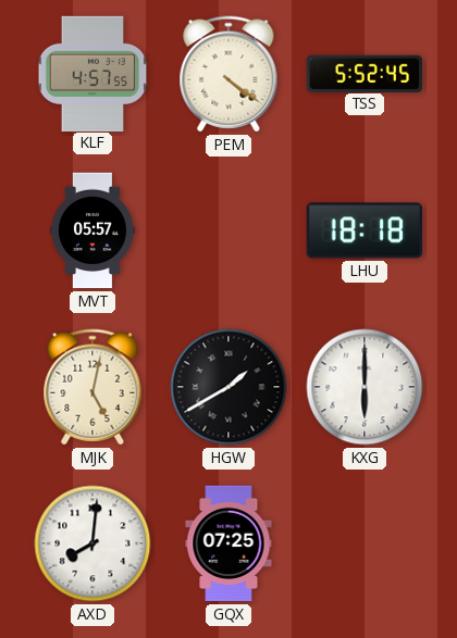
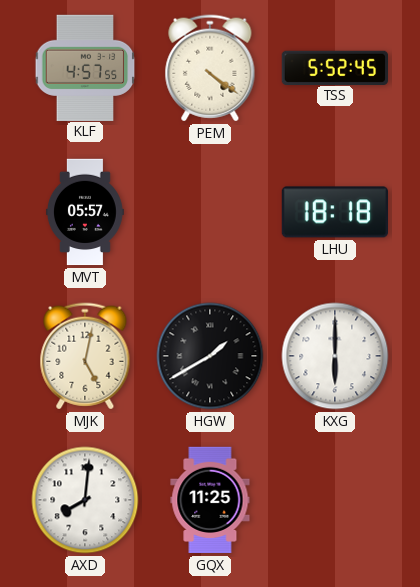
GQX: 07:25 -> 11:25
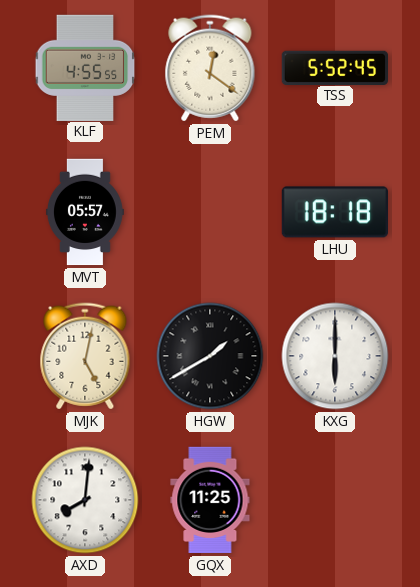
KLF: 4:57 -> 4:55
PEM: 4:21 -> 12:21
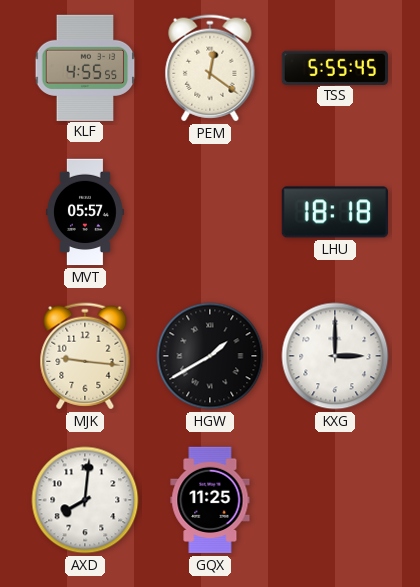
TSS: 5:52 -> 5:55
MJK: 5:02 -> 9:16
KXG: 6:00 -> 3:00
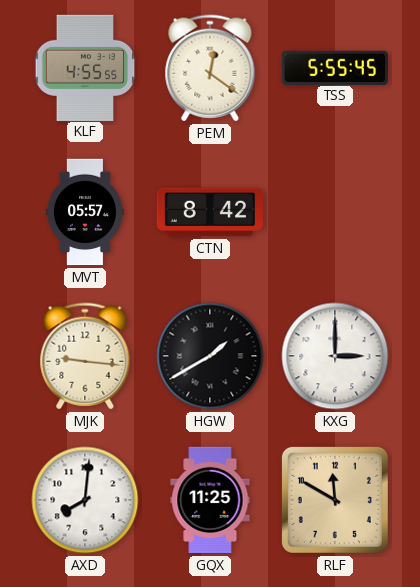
CTN: none -> 8:42
LHU: 18:18 -> none
RLF: none -> 11:50
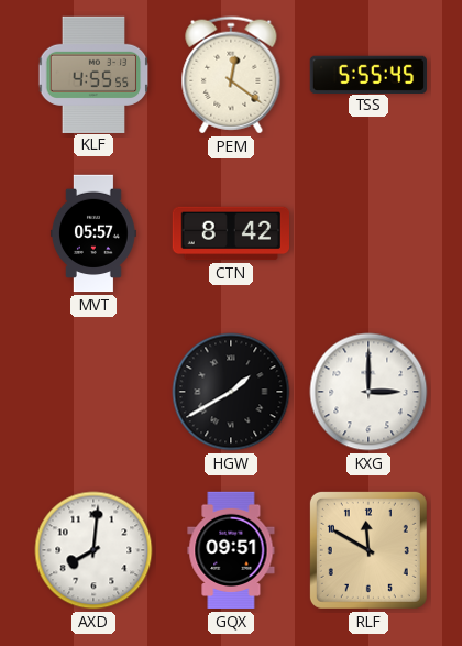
MJK: 9:16 -> none
GQX: 11:25 -> 09:51
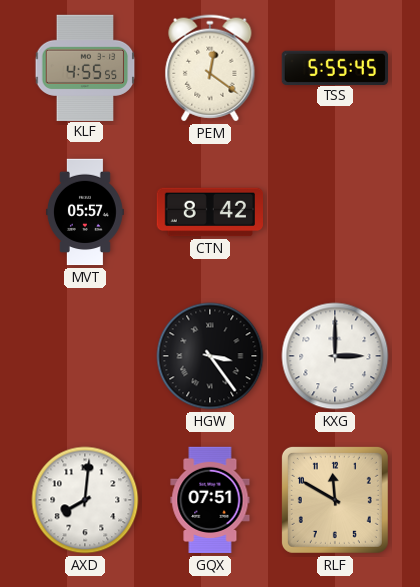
HGW: 1:40 -> 3:24
GQX: 09:51 -> 07:51
